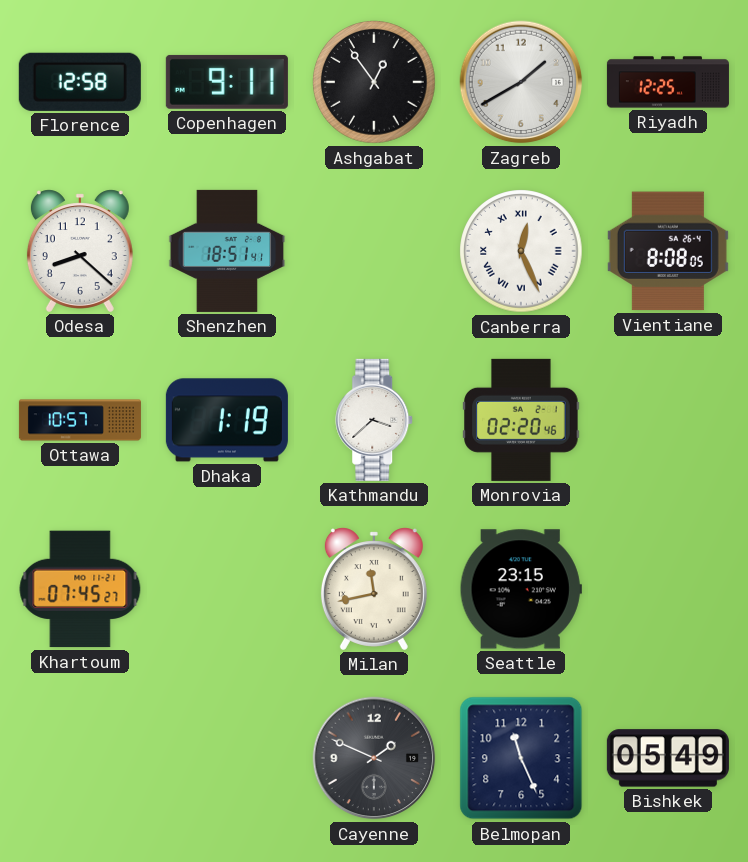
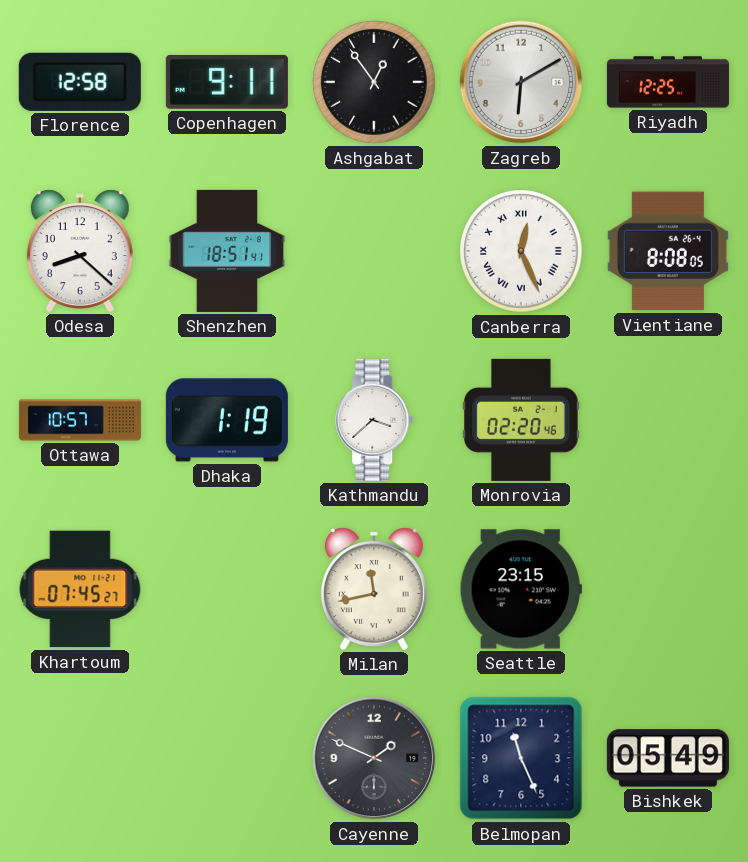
Zagreb: 1:40 -> 6:10
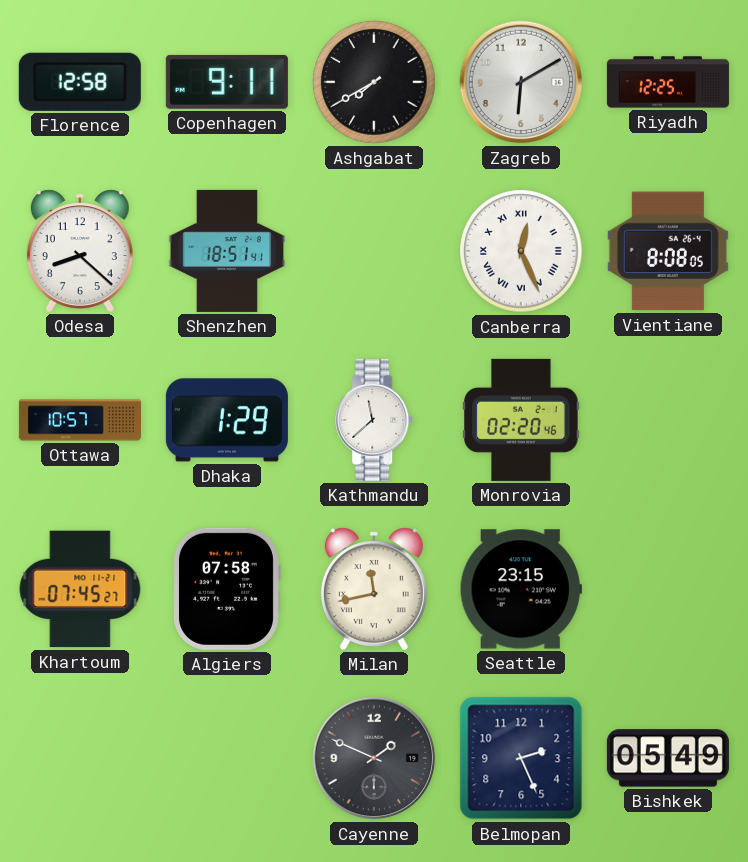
Ashgabat: 12:54 -> 7:40
Dhaka: 1:19 -> 1:29
Kathmandu: 3:38 -> 11:38
Algiers: none -> 07:58
Belmopan: 11:26 -> 2:26
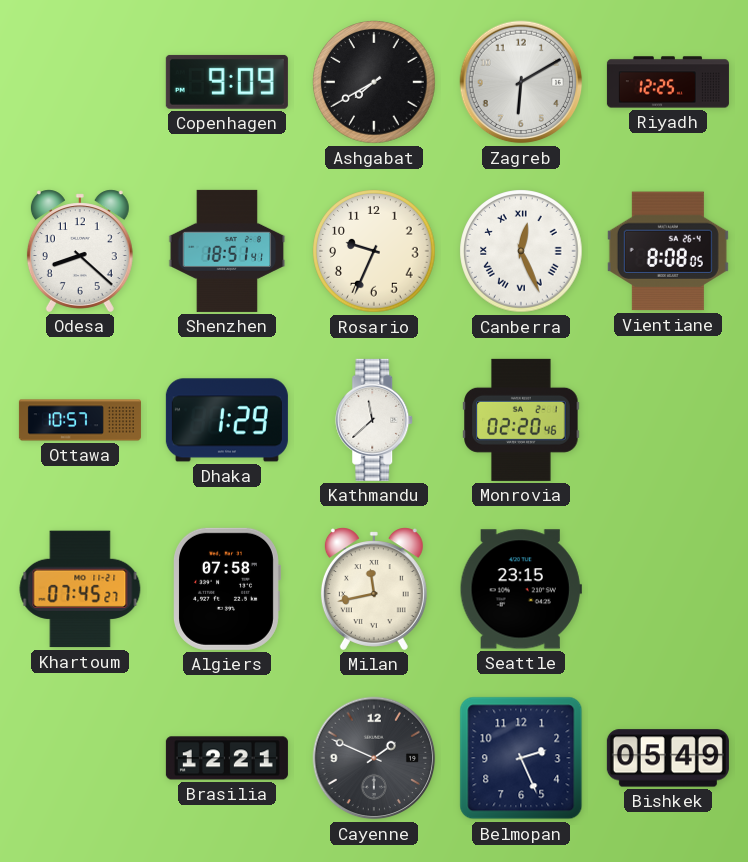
Florence: 12:58 -> none
Copenhagen: 9:11 -> 9:09
Rosario: none -> 9:34
Brasilia: none -> 12:21
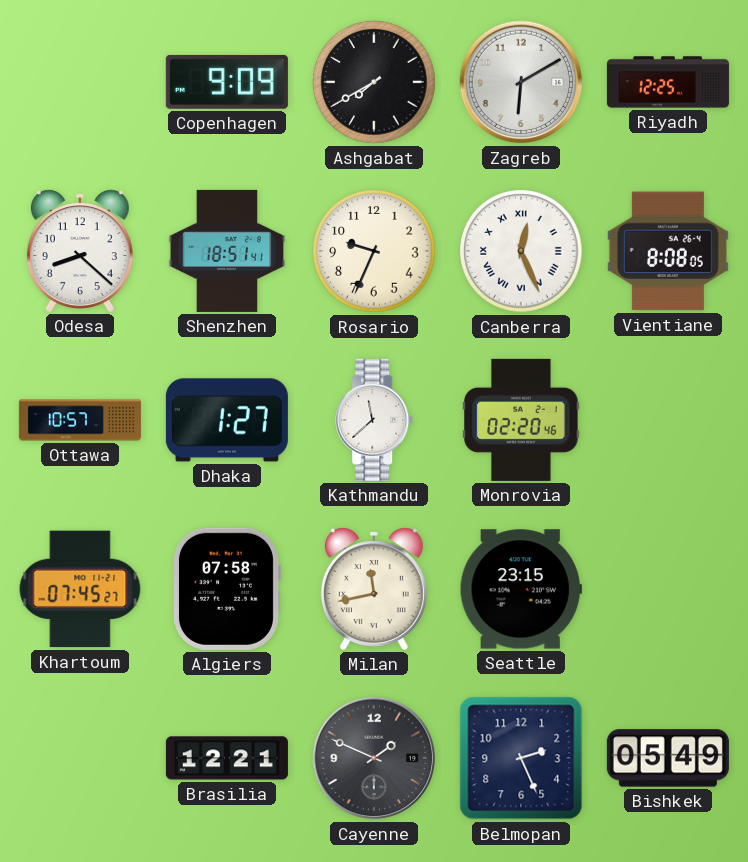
Dhaka: 1:29 -> 1:27
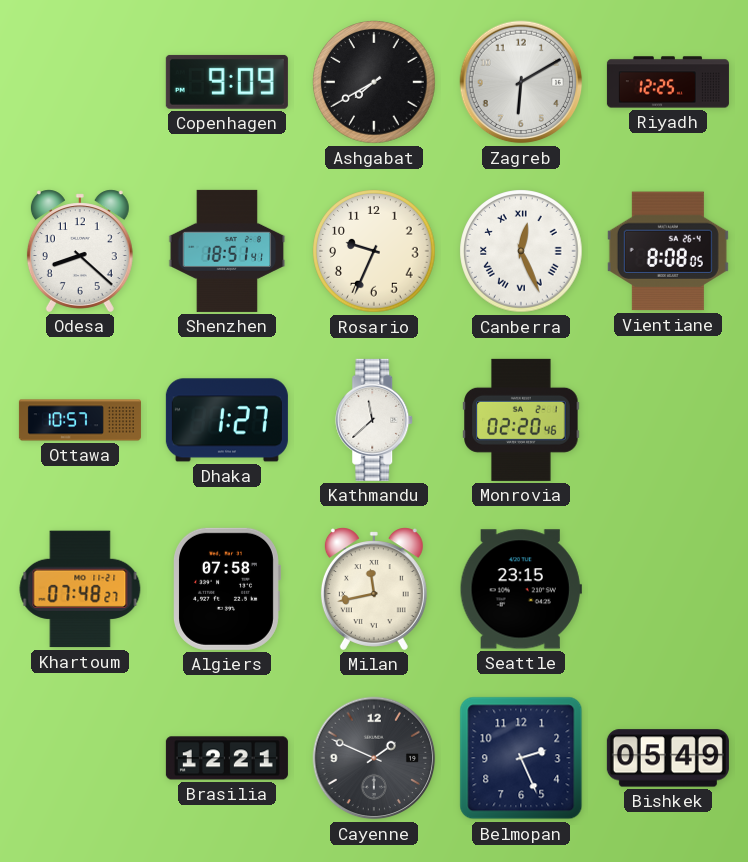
Khartoum: 07:45 -> 07:48
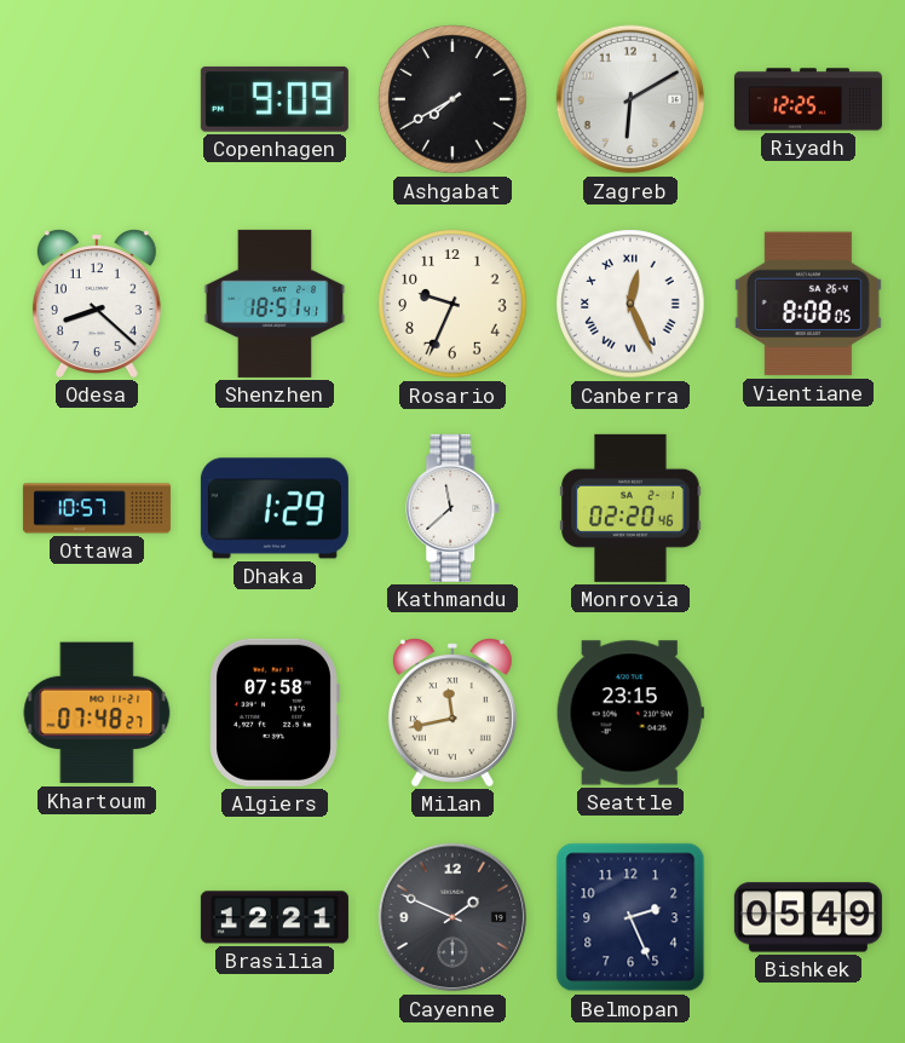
Dhaka: 1:27 -> 1:29
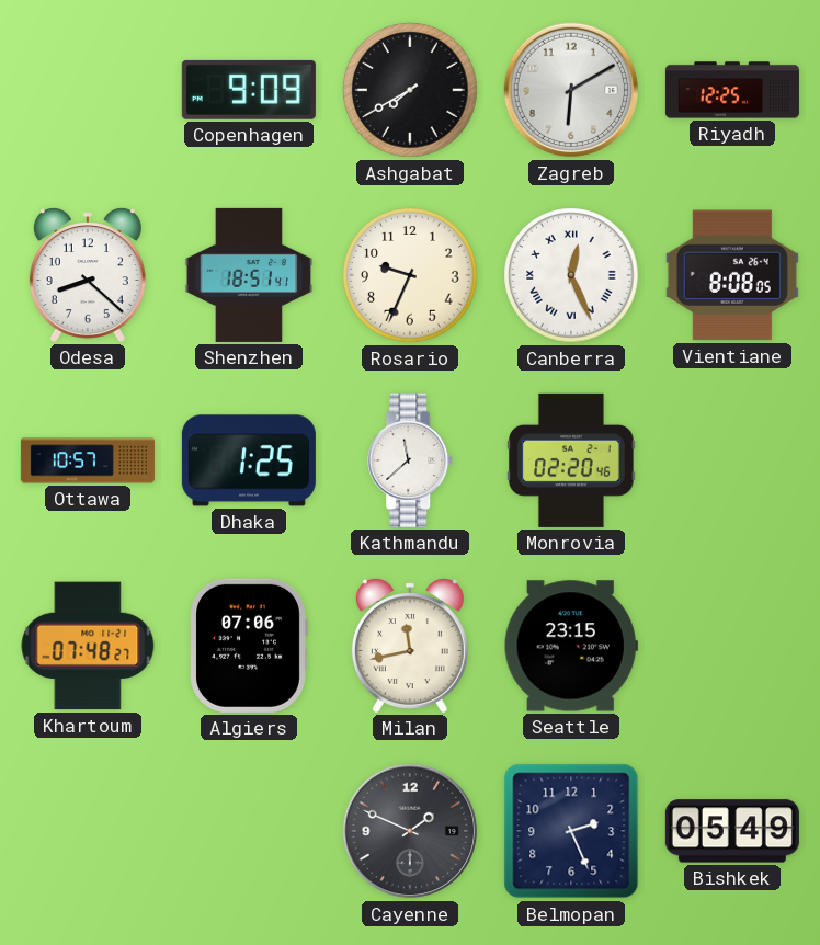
Dhaka: 1:29 -> 1:25
Algiers: 07:58 -> 07:06
Brasilia: 12:21 -> none
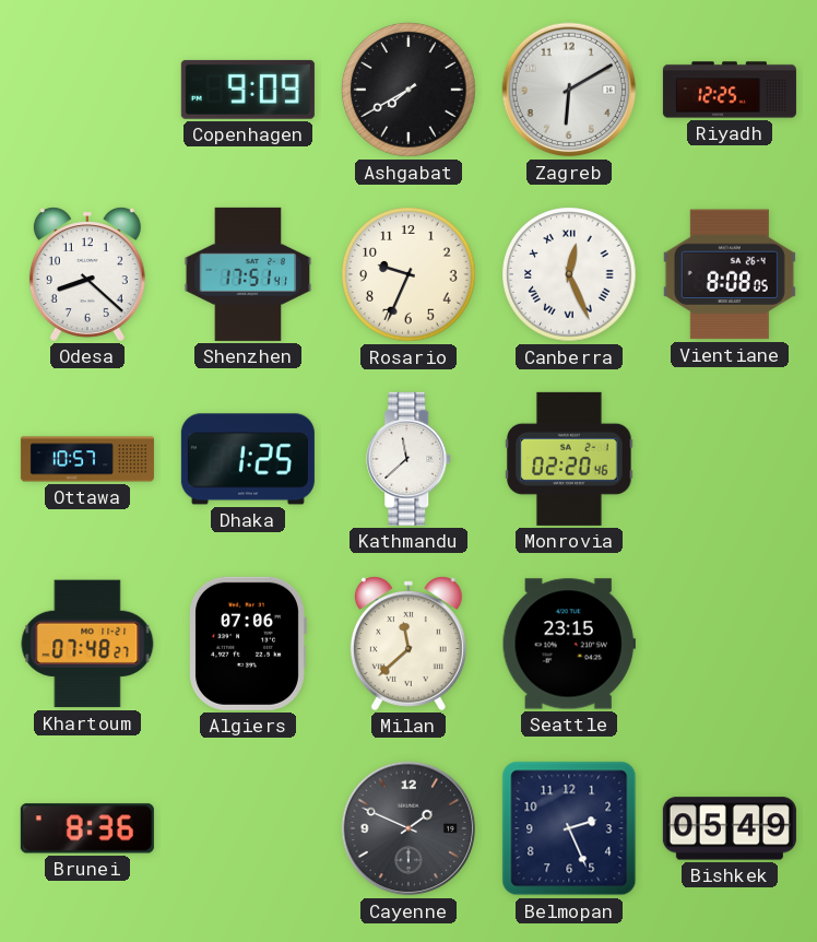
Shenzhen: 18:51 -> 17:51
Milan: 11:43 -> 11:38
Brunei: none -> 8:36
